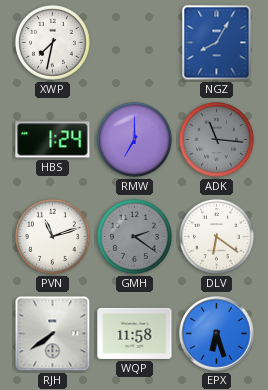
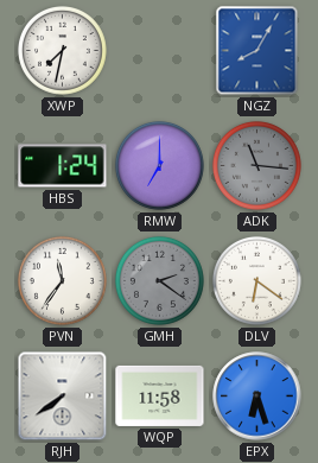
PVN: 11:12 -> 11:36
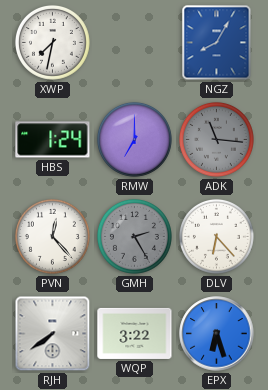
PVN: 11:36 -> 12:23
GMH: 2:21 -> 2:25
DLV: 6:21 -> 6:23
WQP: 11:58 -> 3:22
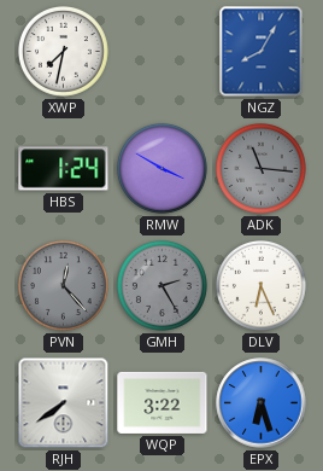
RMW: 7:00 -> 3:50
PVN dial: white -> grey
DLV: 6:23 -> 6:26
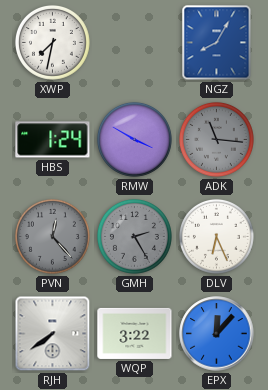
EPX: 6:27 -> 12:07
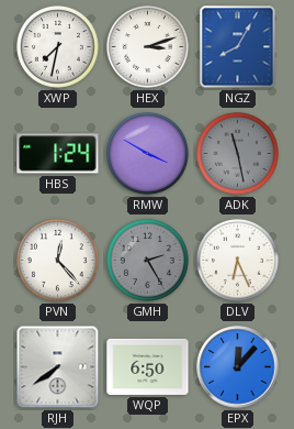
HEX: none -> 3:12
ADK: 11:16 -> 11:28
PVN dial: grey -> white
WQP: 3:22 -> 6:50
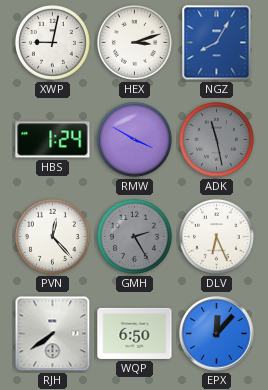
XWP: 7:32 -> 9:02
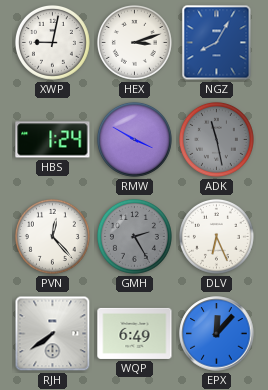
WQP: 6:50 -> 6:49
